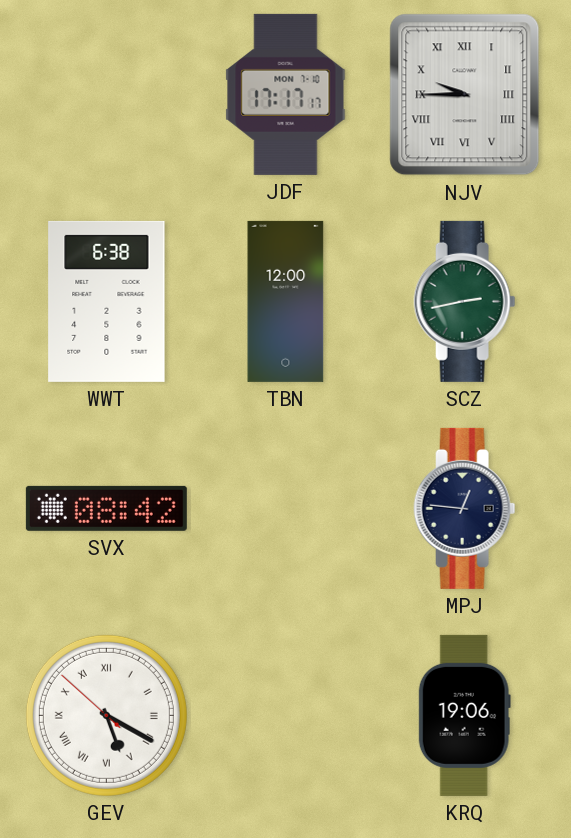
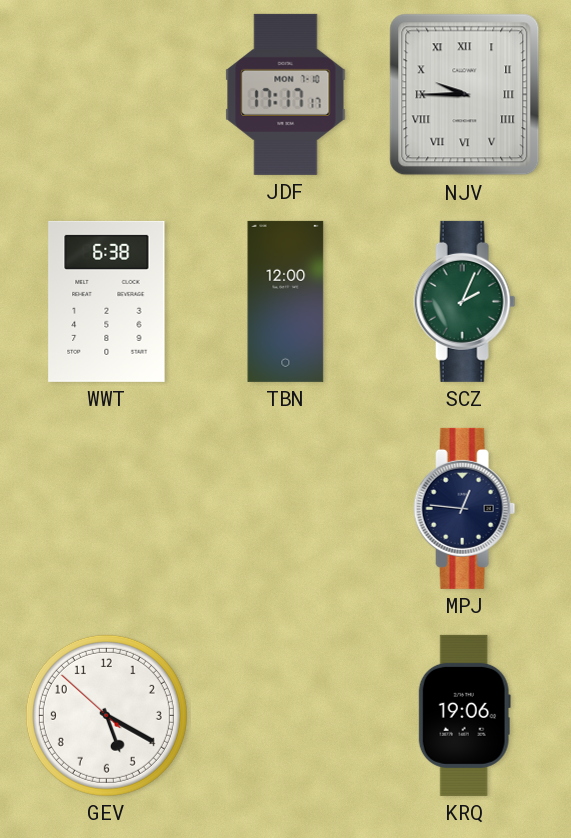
SCZ: 2:43 -> 2:04
SVX: 08:42 -> none
GEV numerals: Roman -> Arabic
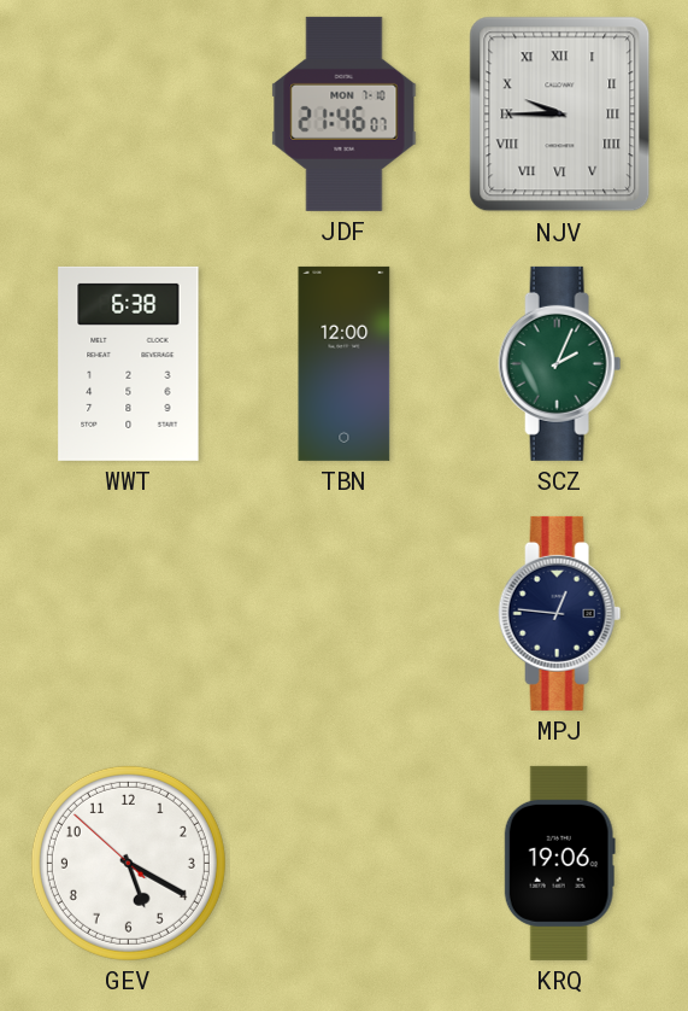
JDF: 17:17 -> 21:46
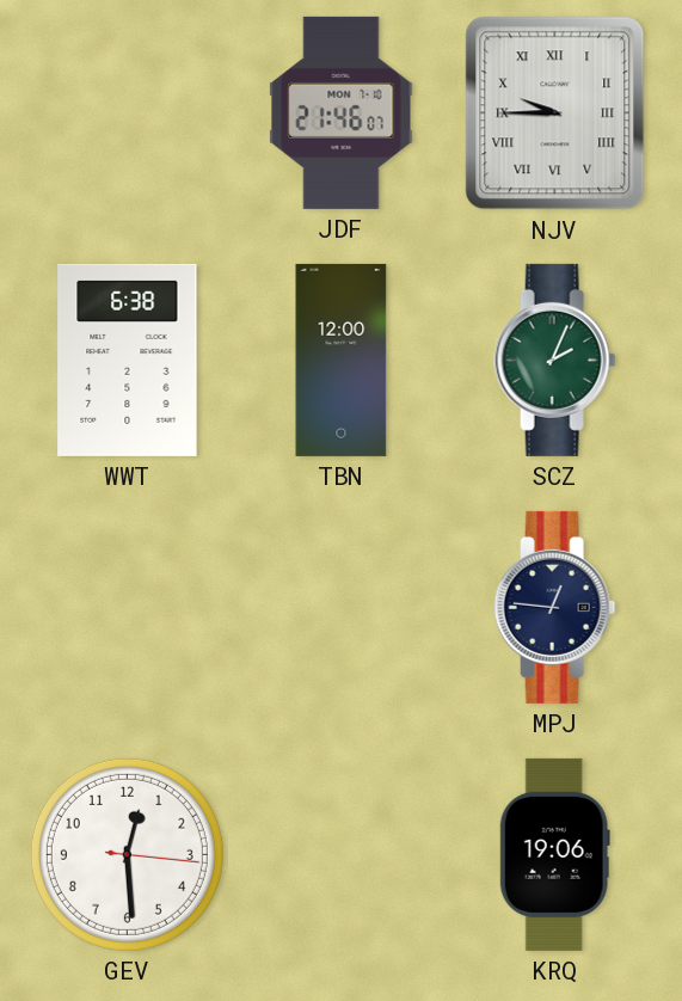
GEV: 5:19 -> 12:29
